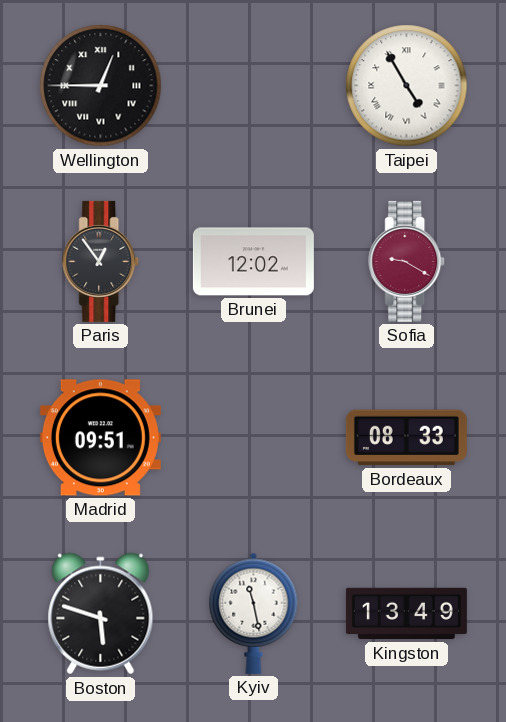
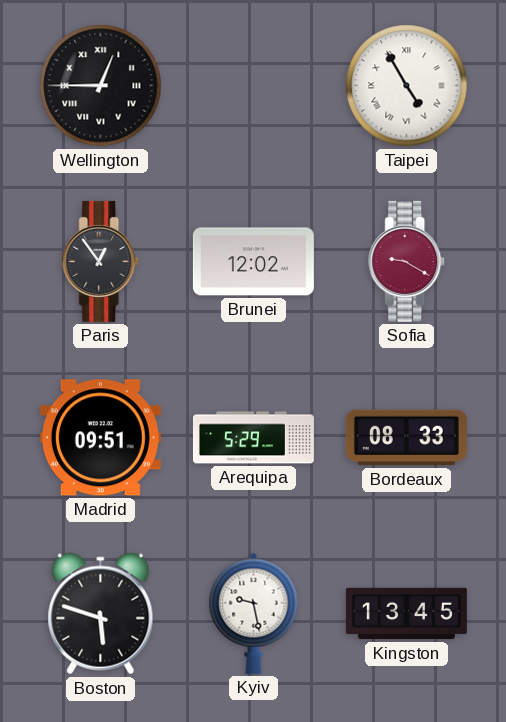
Arequipa: none -> 5:29
Kyiv: 11:28 -> 9:28
Kingston: 13:49 -> 13:45
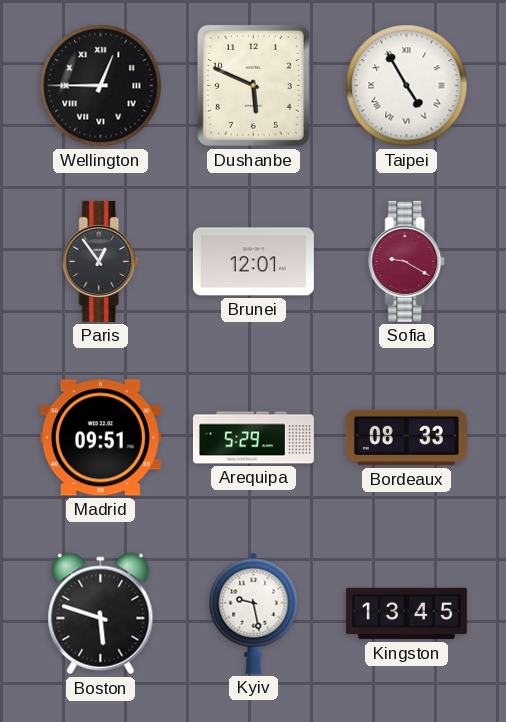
Dushanbe: none -> 5:49
Brunei: 12:02 -> 12:01
